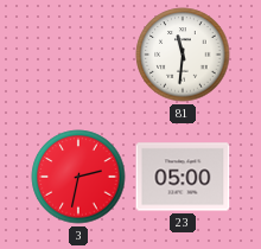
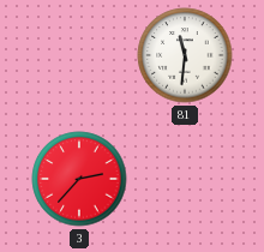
3: 2:32 -> 2:37
23: 05:00 -> none
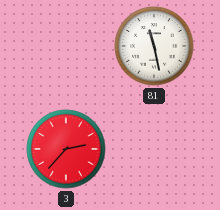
81: 11:31 -> 11:28
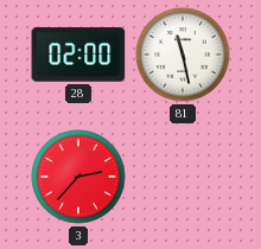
28: none -> 02:00
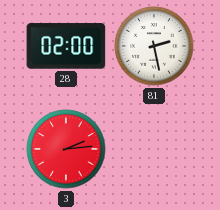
81: 11:28 -> 2:28
3: 2:37 -> 2:14
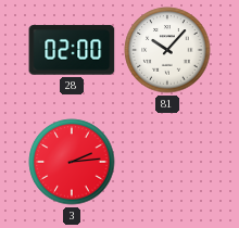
81: 2:28 -> 10:07
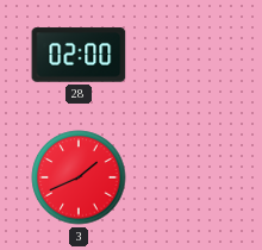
81: 10:07 -> none
3: 2:14 -> 1:41
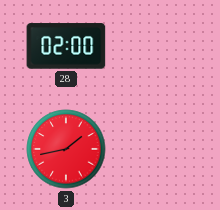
3: 1:41 -> 1:43
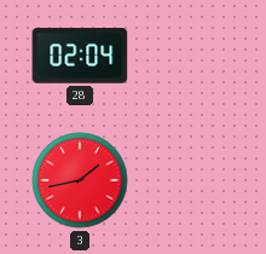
28: 02:00 -> 02:04
